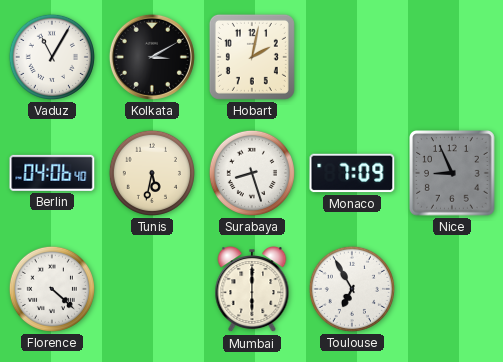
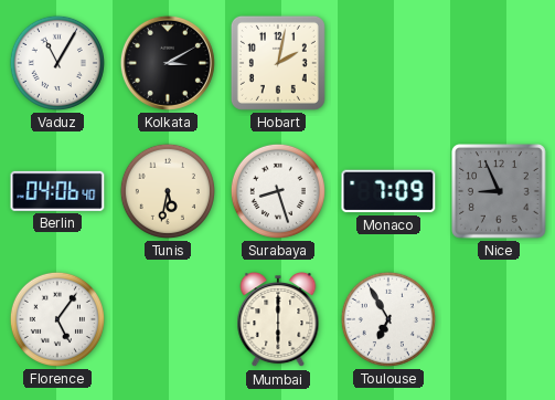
Florence: 4:22 -> 5:06
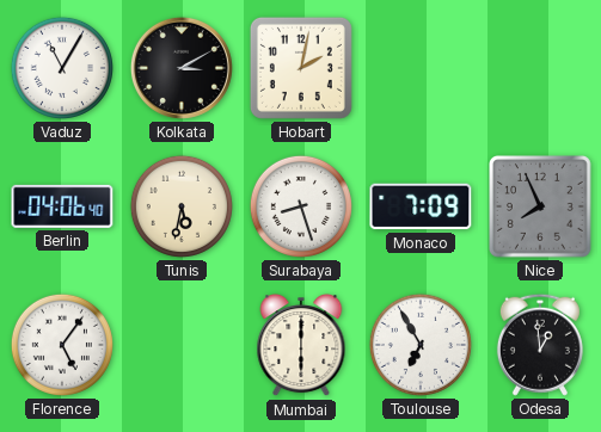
Nice: 8:56 -> 7:56
Odesa: none -> 12:59
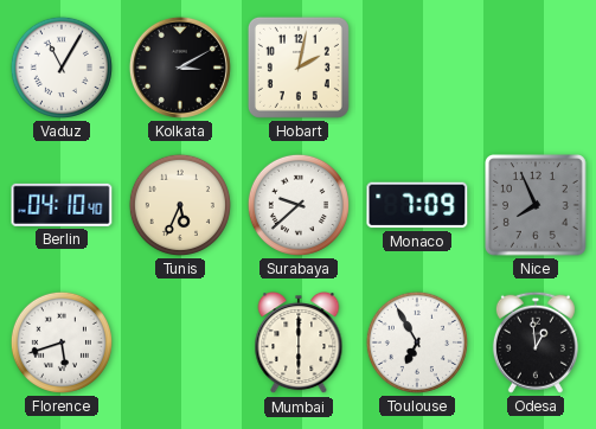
Berlin: 04:06 -> 04:10
Tunis: 5:32 -> 5:34
Surabaya: 8:27 -> 9:38
Florence: 5:06 -> 5:42
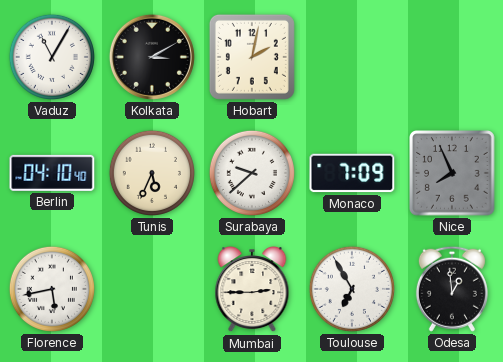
Florence: 5:42 -> 5:43
Mumbai: 6:00 -> 2:45
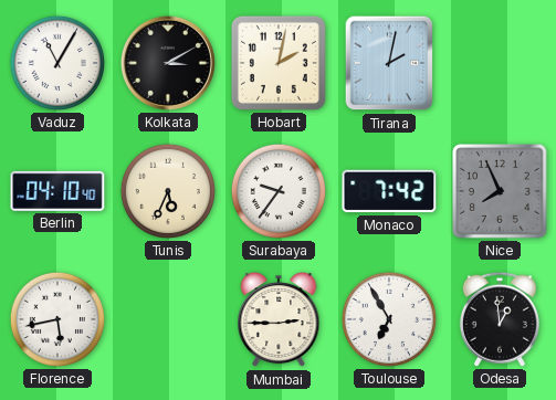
Tirana: none -> 2:02
Surabaya: 9:38 -> 9:36
Monaco: 7:09 -> 7:42
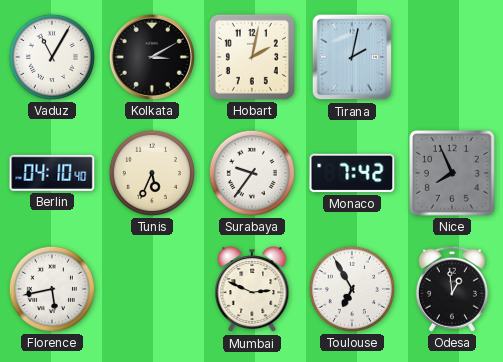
Mumbai: 2:45 -> 2:49
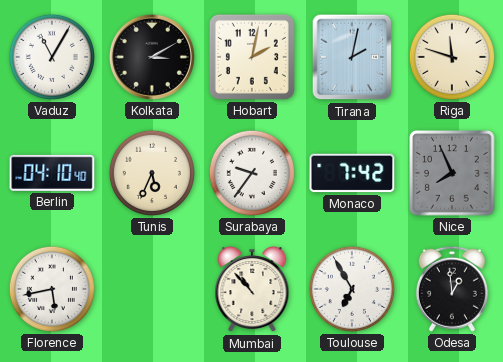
Riga: none -> 11:48
Mumbai: 2:49 -> 10:53
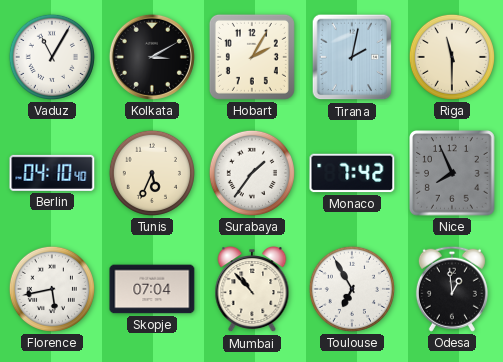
Hobart: 2:02 -> 2:05
Riga: 11:48 -> 11:30
Surabaya: 9:36 -> 1:36
Skopje: none -> 07:04
